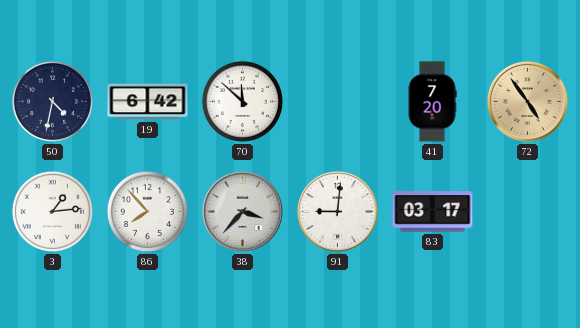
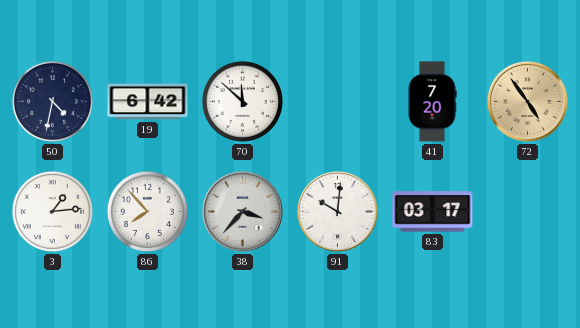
91: 9:01 -> 10:01
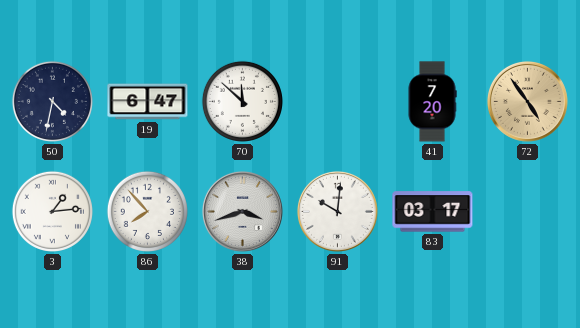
19: 6:42 -> 6:47
38: 3:37 -> 3:42
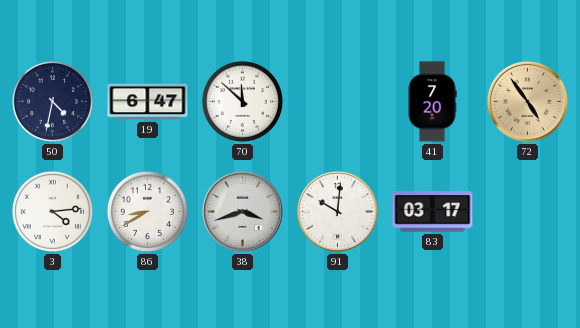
3: 1:14 -> 4:14
86: 7:53 -> 8:40
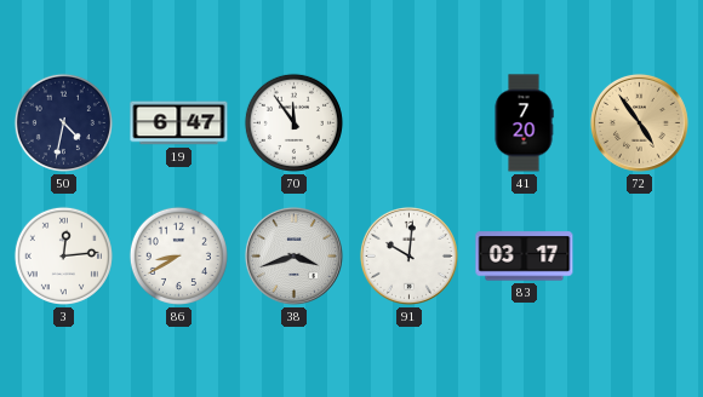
70: 11:52 -> 11:54
3: 4:14 -> 12:14
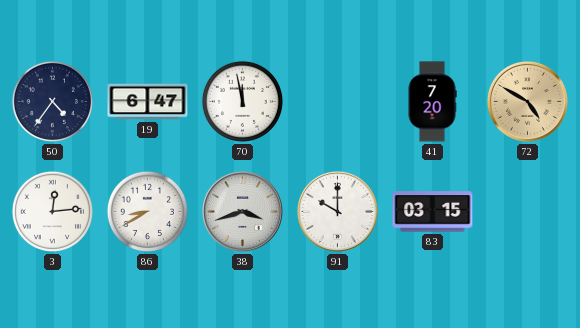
50: 4:32 -> 4:36
70: 11:54 -> 11:58
72: 4:54 -> 4:50
91: 10:01 -> 10:00
83: 03:17 -> 03:15
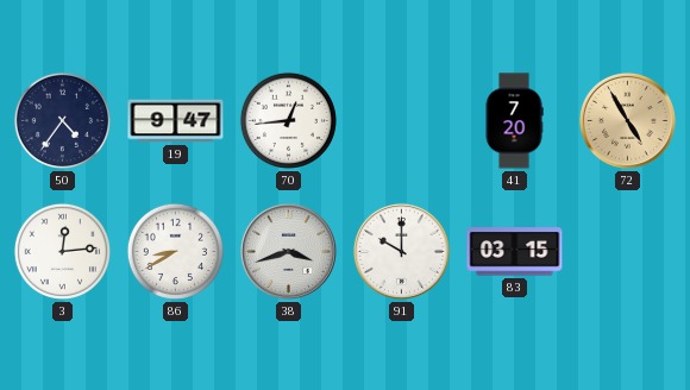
19: 6:47 -> 9:47
70: 11:58 -> 12:44
72: 4:50 -> 4:55
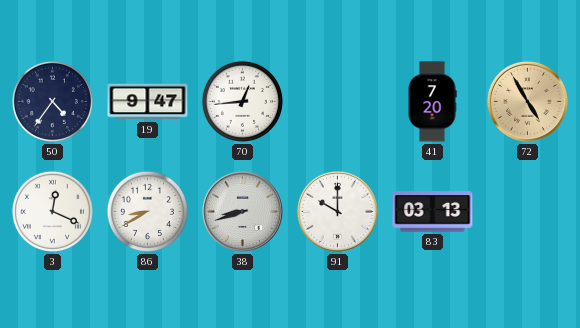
3: 12:14 -> 12:19
38: 3:42 -> 8:42
83: 03:15 -> 03:13
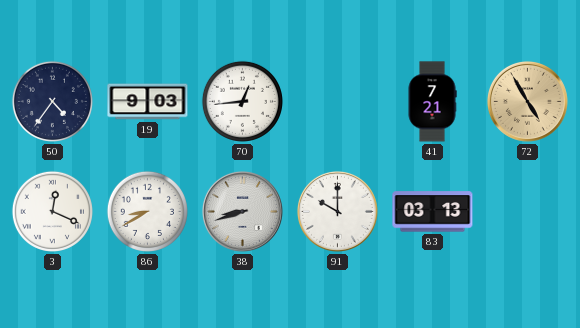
19: 9:47 -> 9:03
41: 7:20 -> 7:21
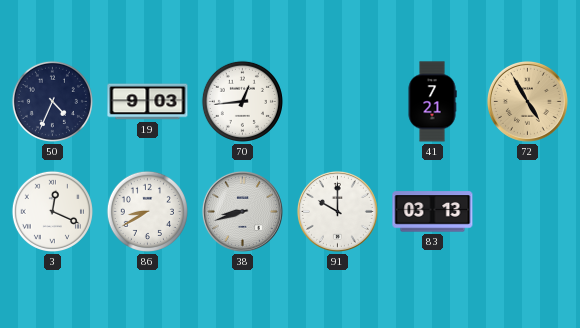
50: 4:36 -> 4:34
